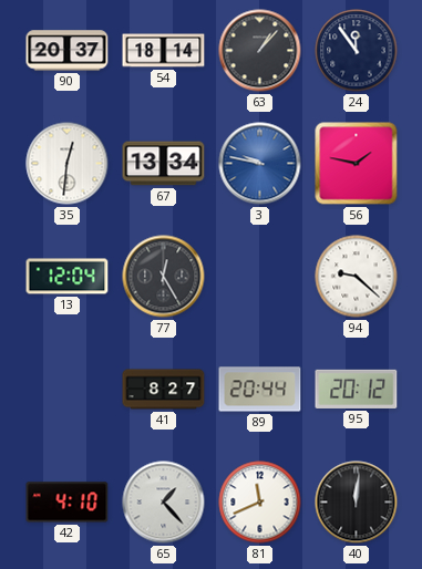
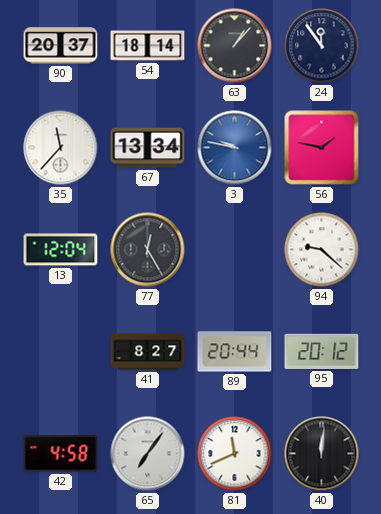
35: 12:31 -> 11:37
42: 4:10 -> 4:58
65: 1:23 -> 7:06
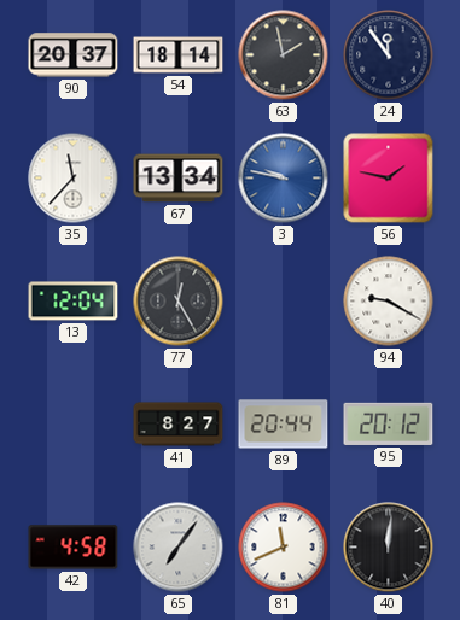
63: 1:07 -> 1:58
94: 9:22 -> 9:20
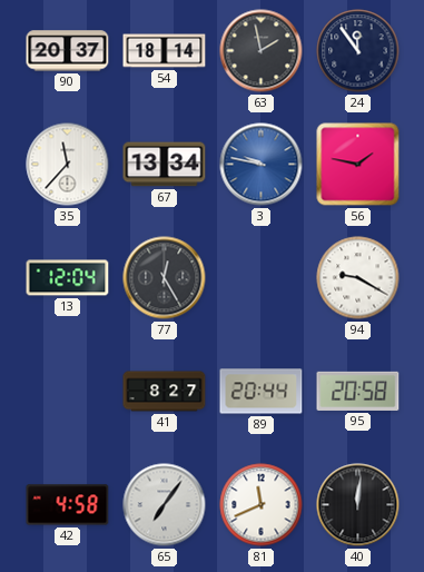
95: 20:12 -> 20:58
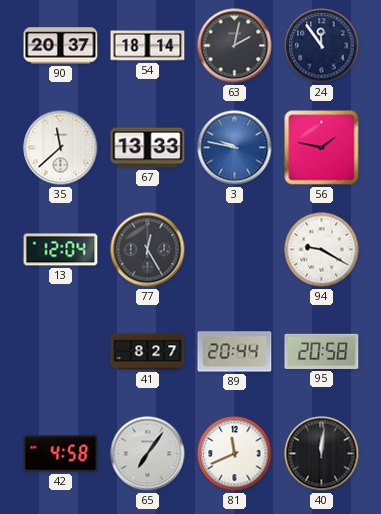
63: 1:58 -> 2:02
35: 11:37 -> 11:38
67: 13:34 -> 13:33
